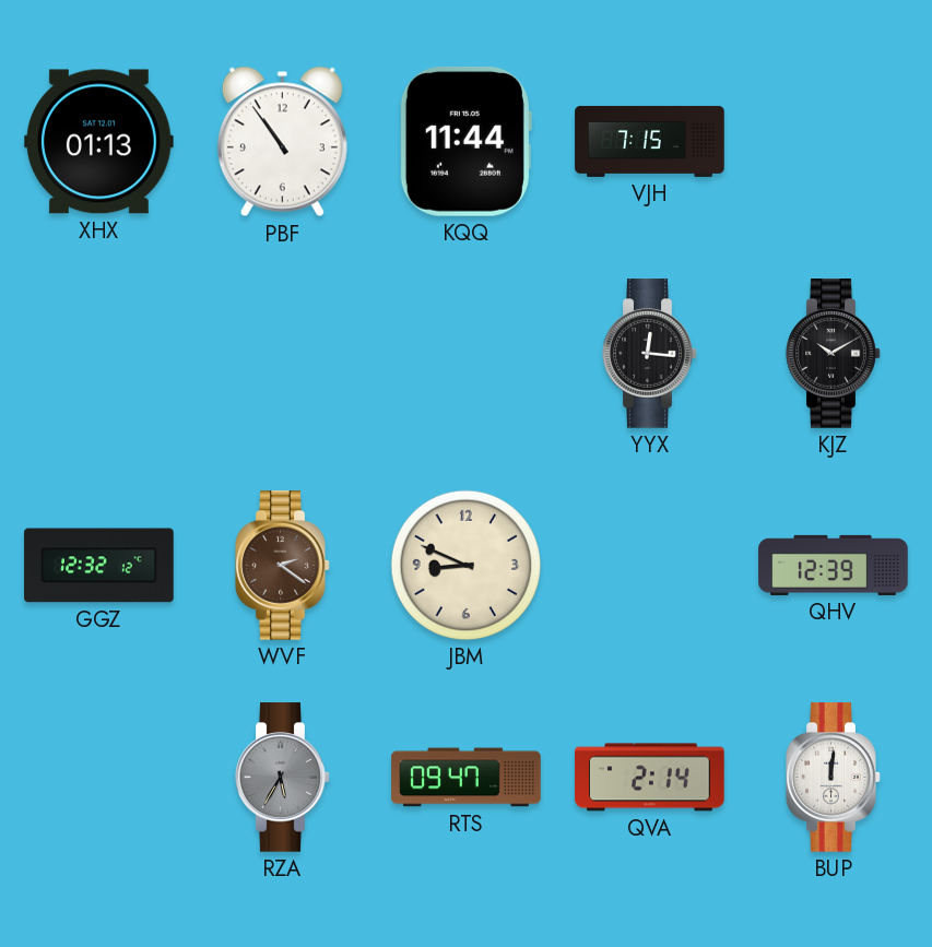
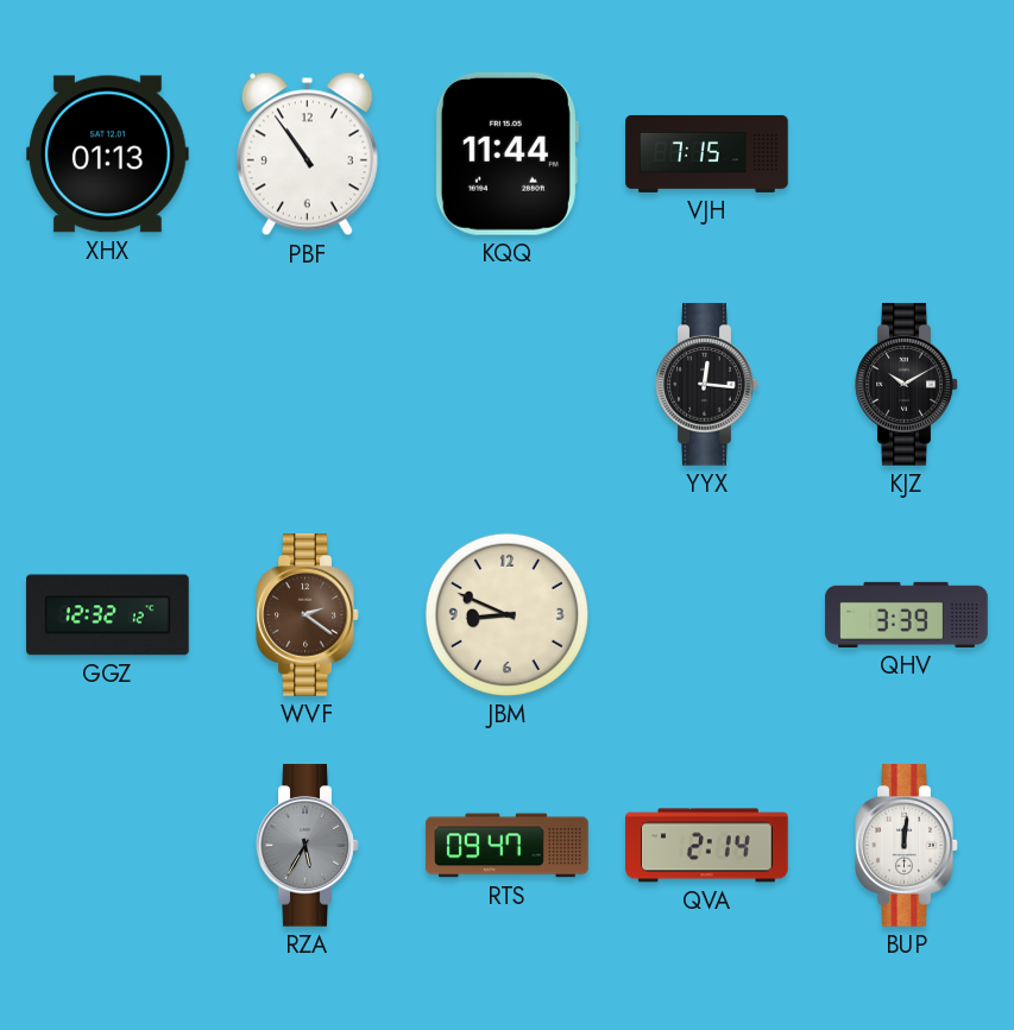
QHV: 12:39 -> 3:39
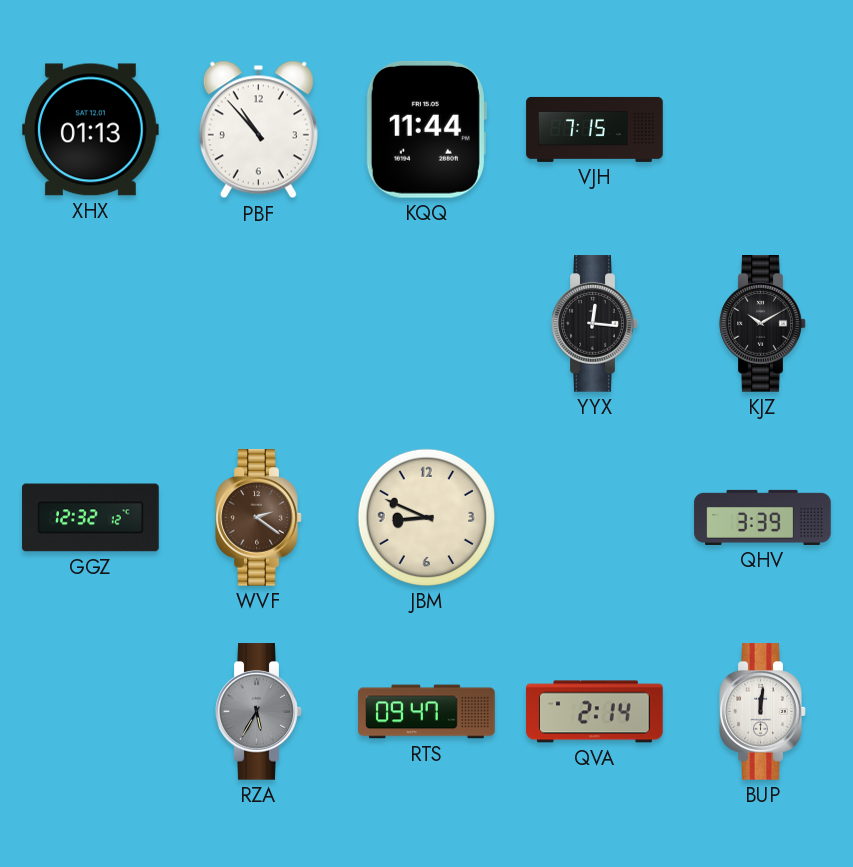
PBF: 10:54 -> 10:53
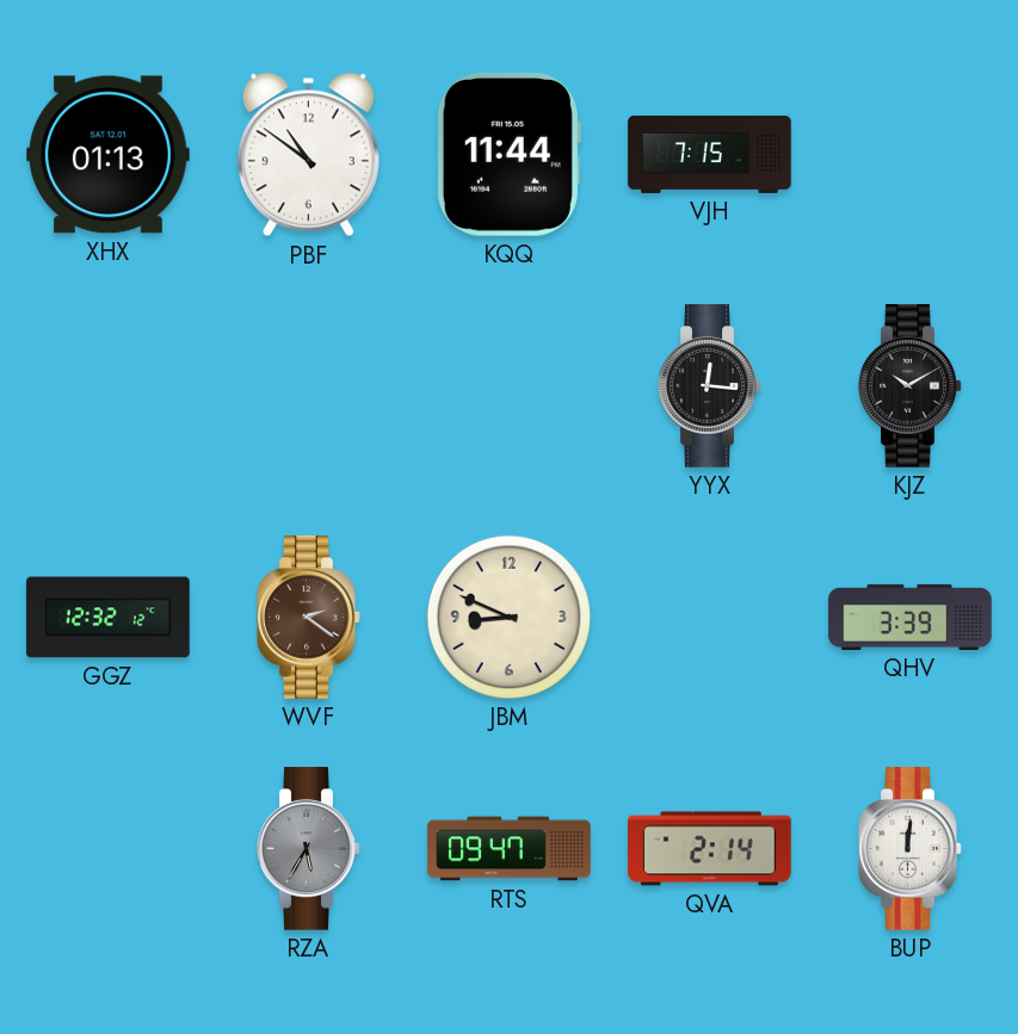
PBF: 10:53 -> 10:51
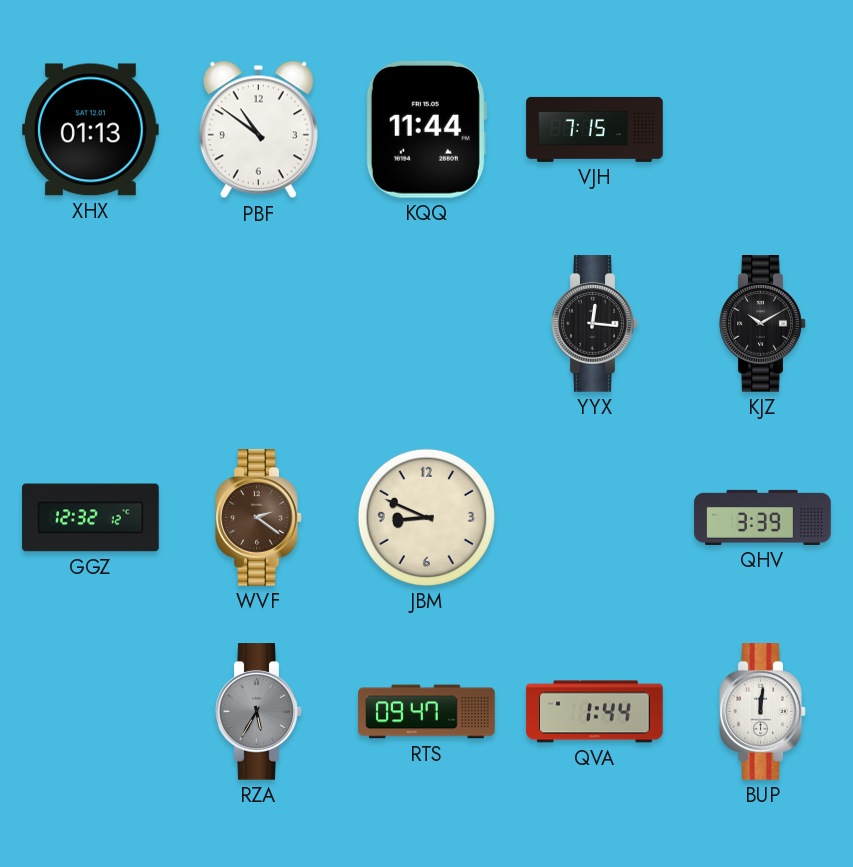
QVA: 2:14 -> 1:44
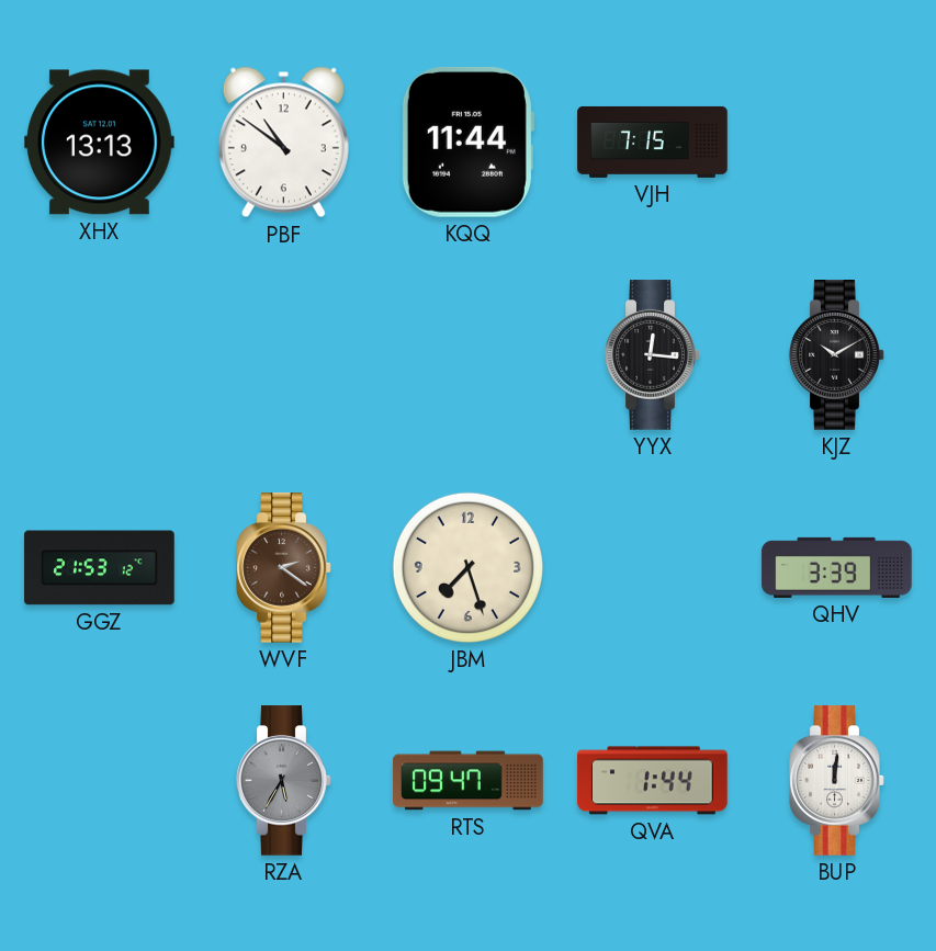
XHX: 01:13 -> 13:13
GGZ: 12:32 -> 21:53
JBM: 8:49 -> 7:27
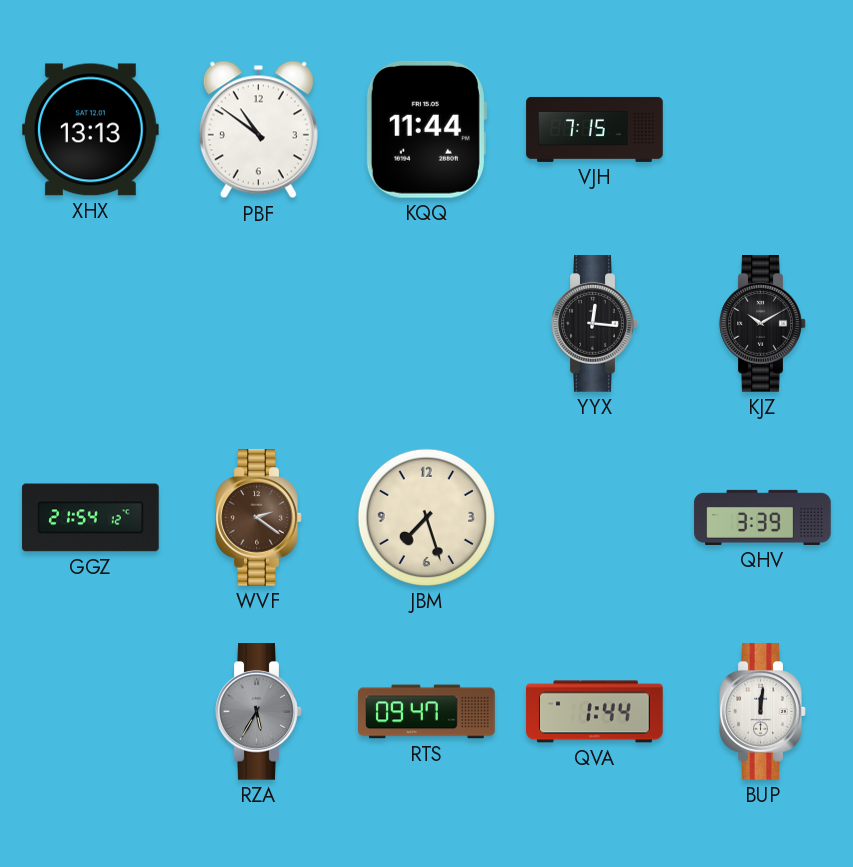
GGZ: 21:53 -> 21:54
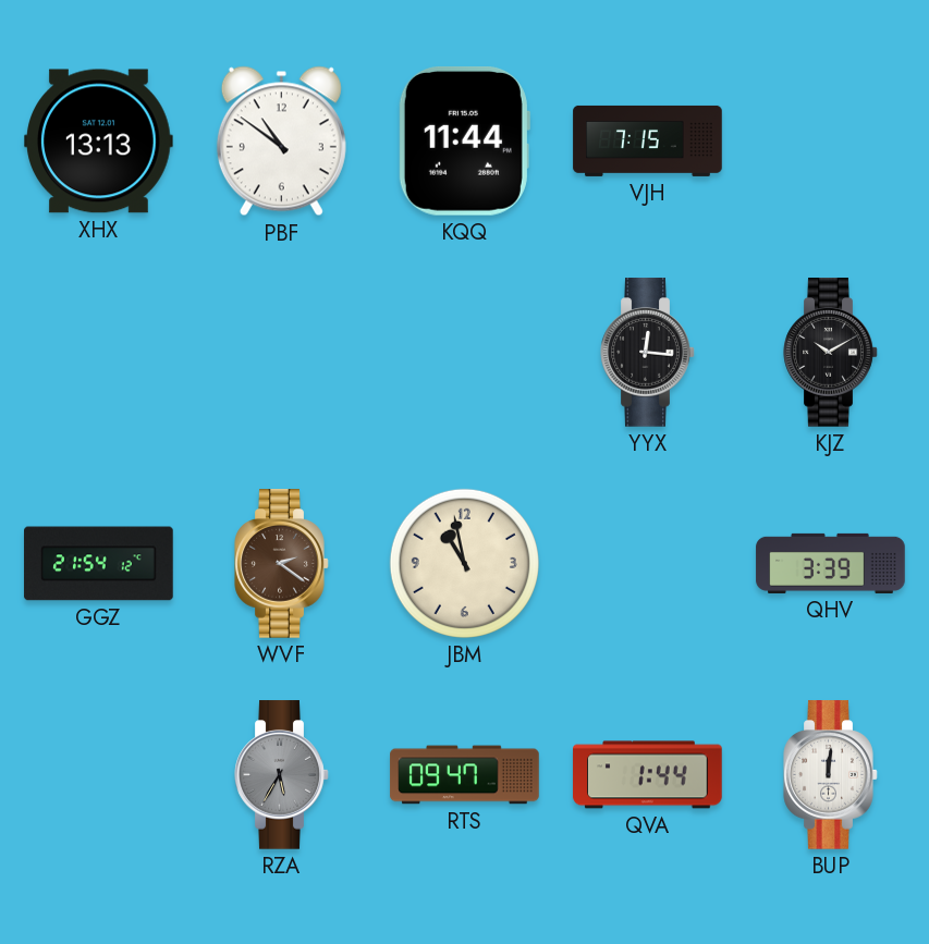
JBM: 7:27 -> 10:58
